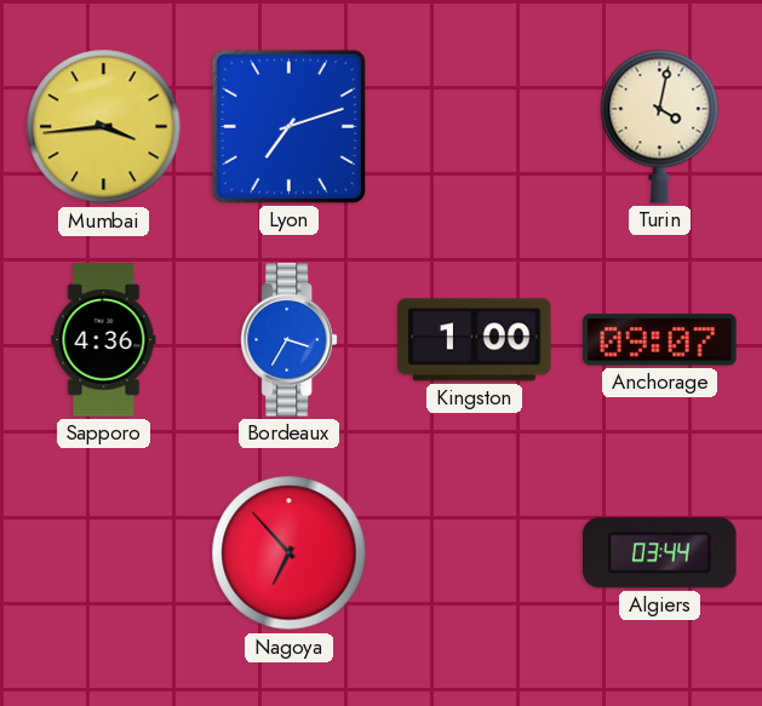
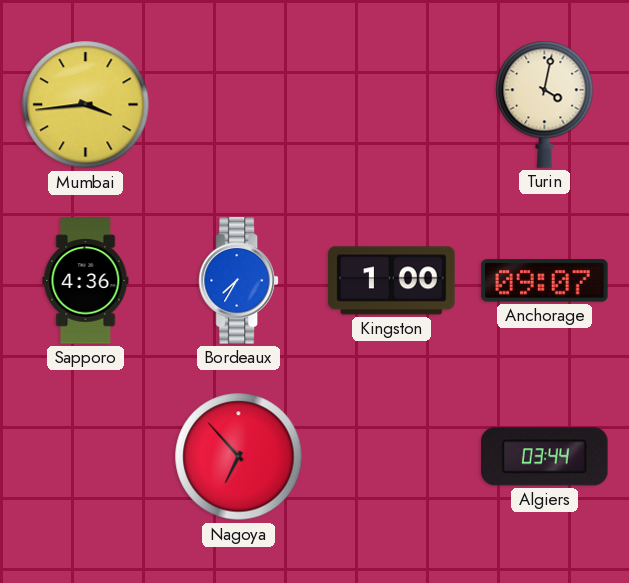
Lyon: 7:12 -> none
Bordeaux: 3:35 -> 7:35
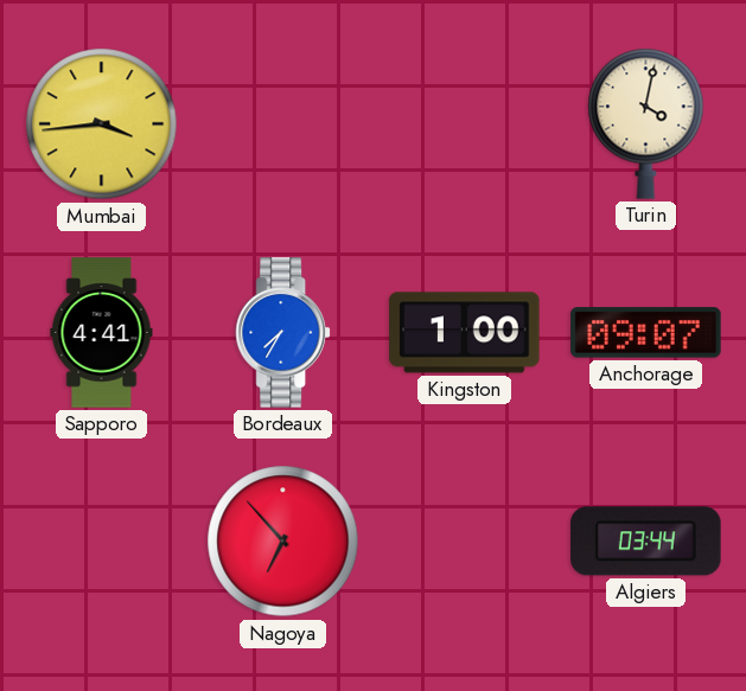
Sapporo: 4:36 -> 4:41
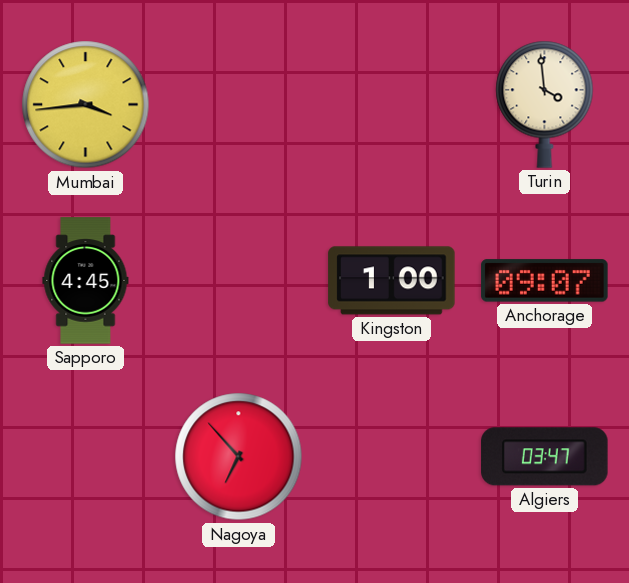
Turin: 4:02 -> 3:59
Sapporo: 4:41 -> 4:45
Bordeaux: 7:35 -> none
Algiers: 03:44 -> 03:47
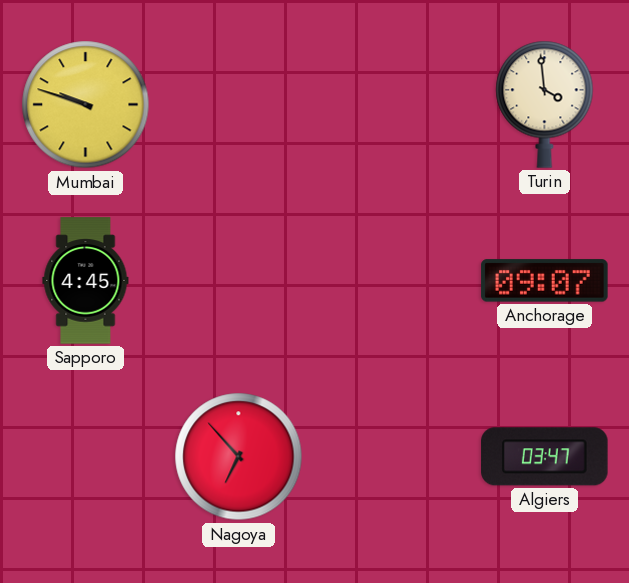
Mumbai: 3:44 -> 9:48
Kingston: 1:00 -> none
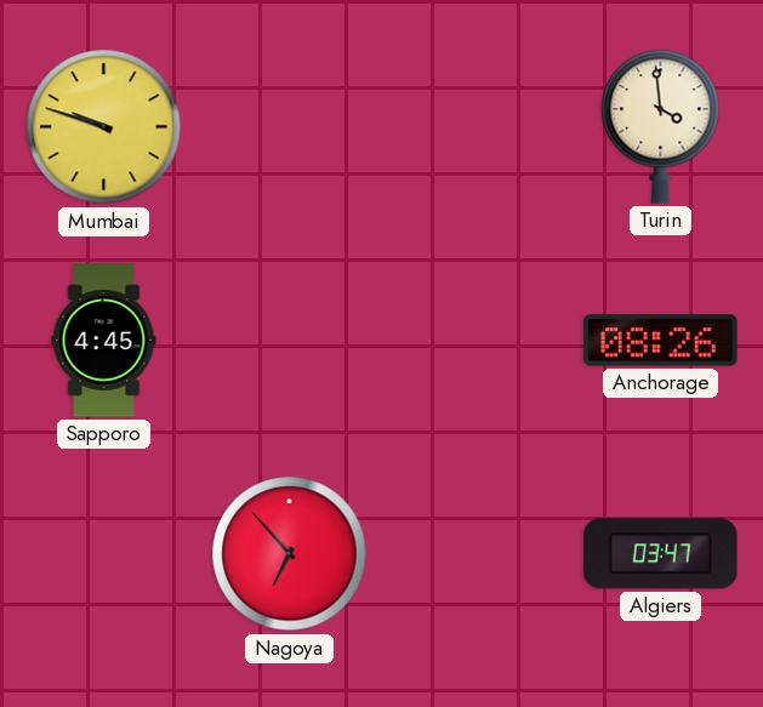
Anchorage: 09:07 -> 08:26
